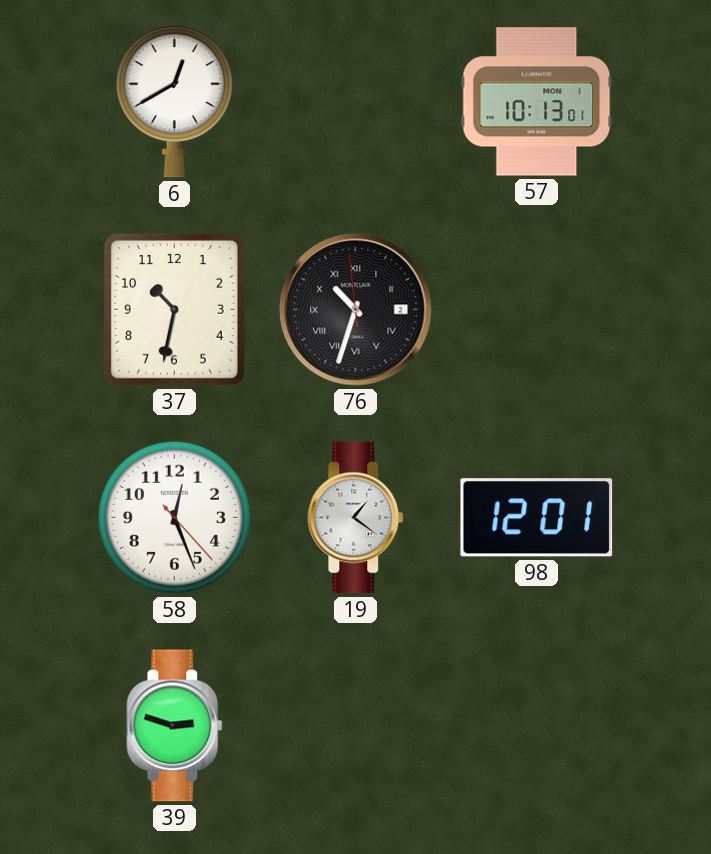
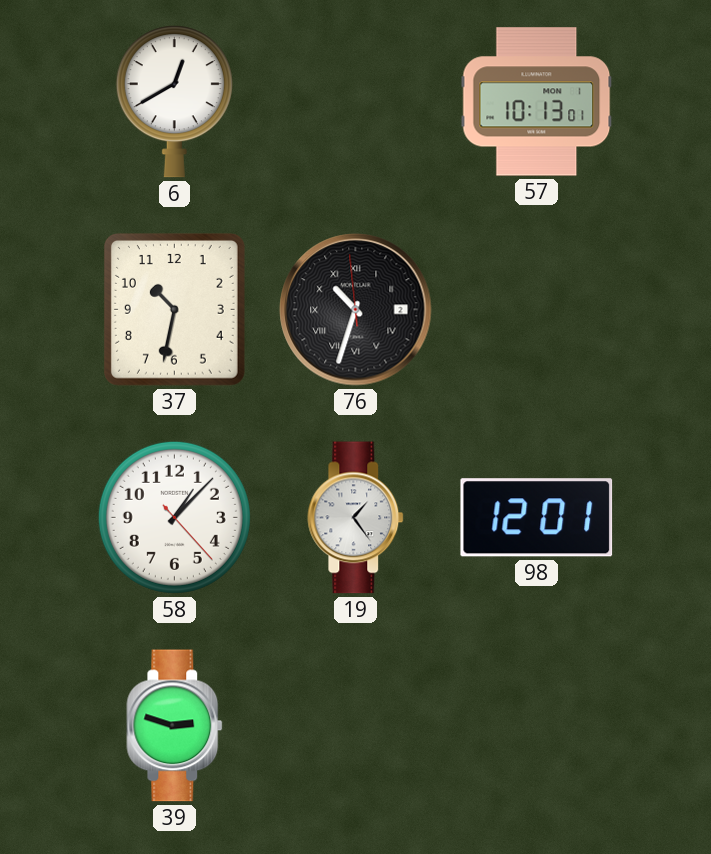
58: 12:26 -> 1:07
19: 1:21 -> 1:24
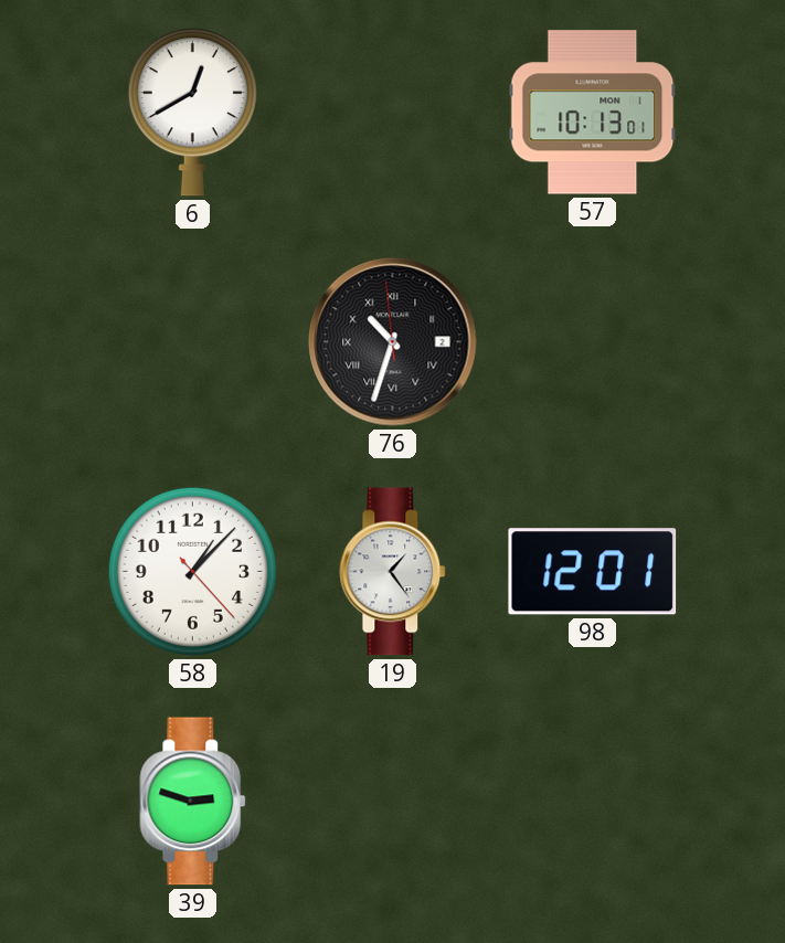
37: 10:32 -> none
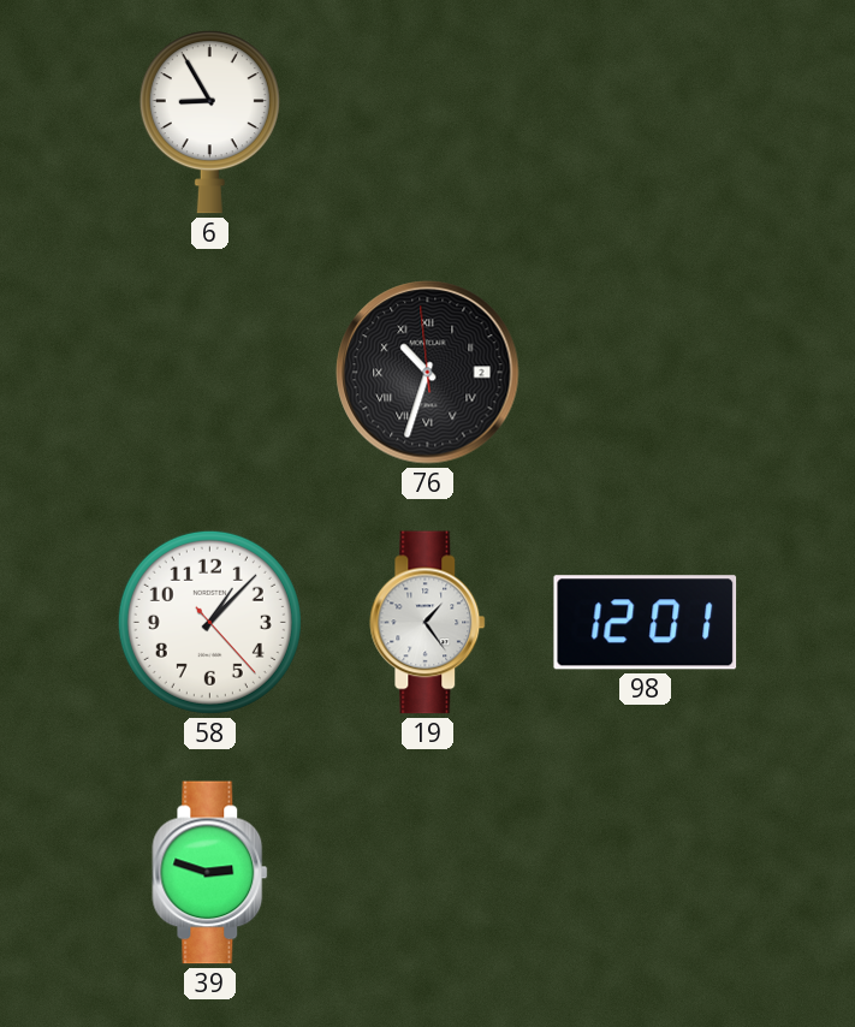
6: 12:40 -> 8:55
57: 10:13 -> none
